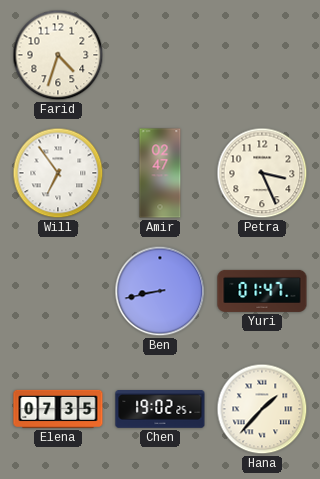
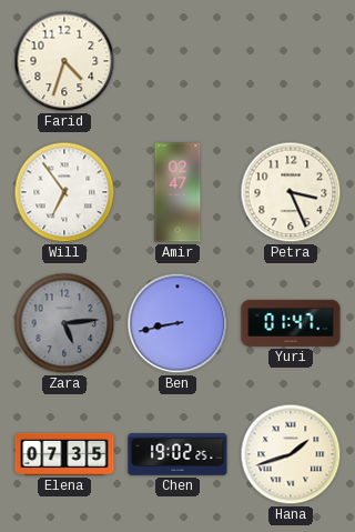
Zara: none -> 5:14
Hana: 1:37 -> 1:42
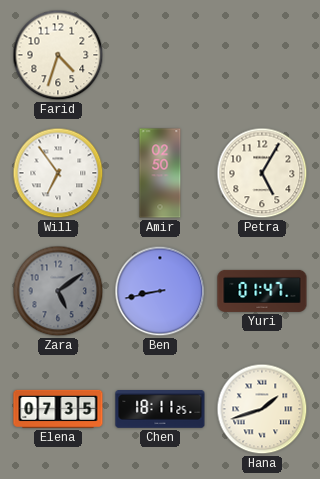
Amir: 02:47 -> 02:50
Petra: 3:26 -> 5:05
Zara: 5:14 -> 5:09
Chen: 19:02 -> 18:11
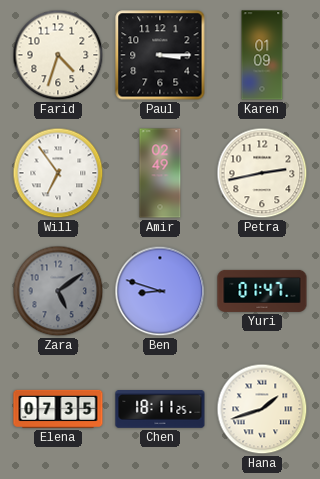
Paul: none -> 3:15
Karen: none -> 01:09
Amir: 02:50 -> 02:49
Petra: 5:05 -> 2:43
Ben: 8:43 -> 8:48
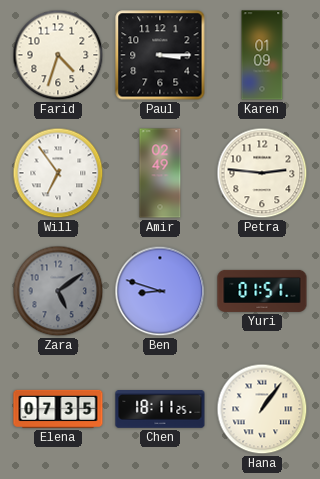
Petra: 2:43 -> 2:46
Yuri: 01:47 -> 01:51
Hana: 1:42 -> 1:06
